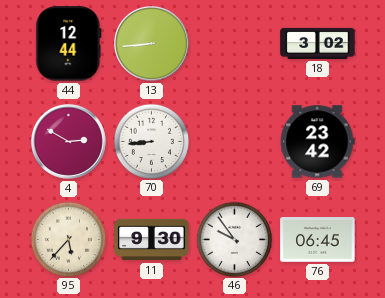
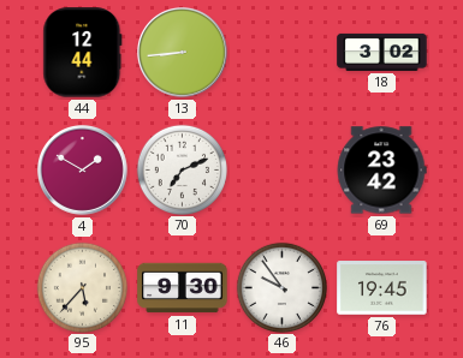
4: 2:50 -> 1:50
70: 8:44 -> 7:11
76: 06:45 -> 19:45
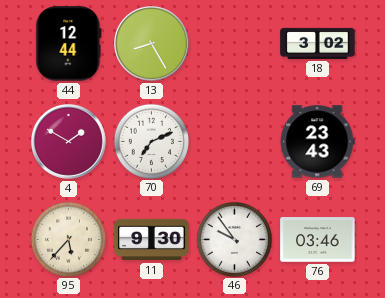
13: 8:44 -> 8:25
69: 23:42 -> 23:43
76: 19:45 -> 03:46
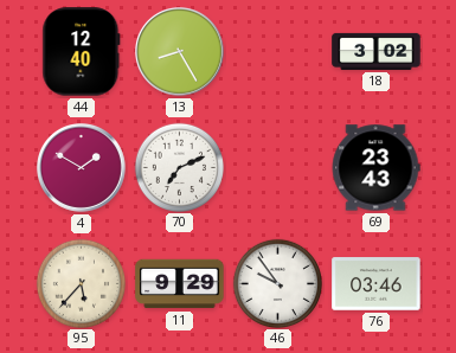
44: 12:44 -> 12:40
11: 9:30 -> 9:29
